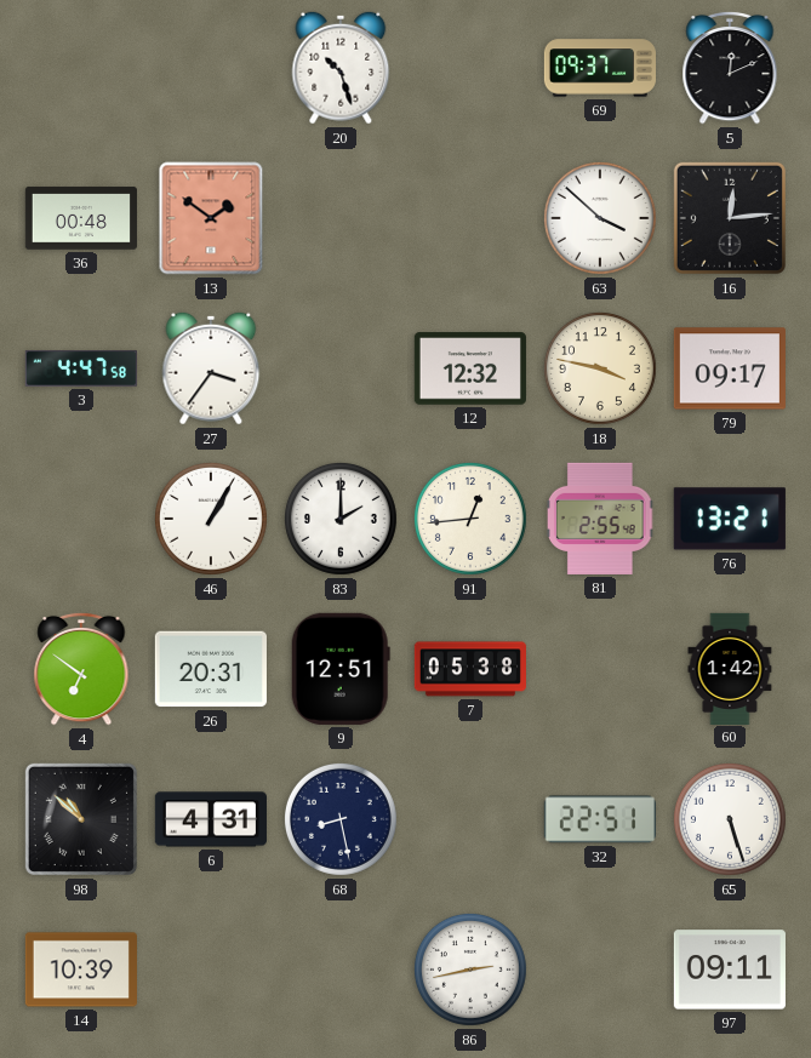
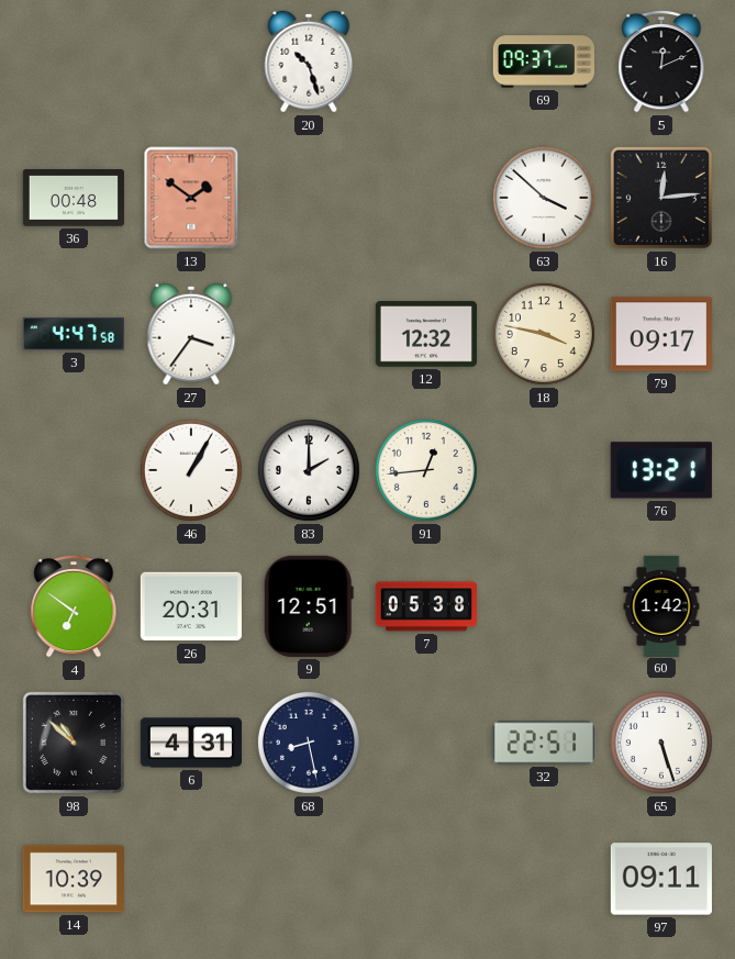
81: 2:55 -> none
86: 2:43 -> none
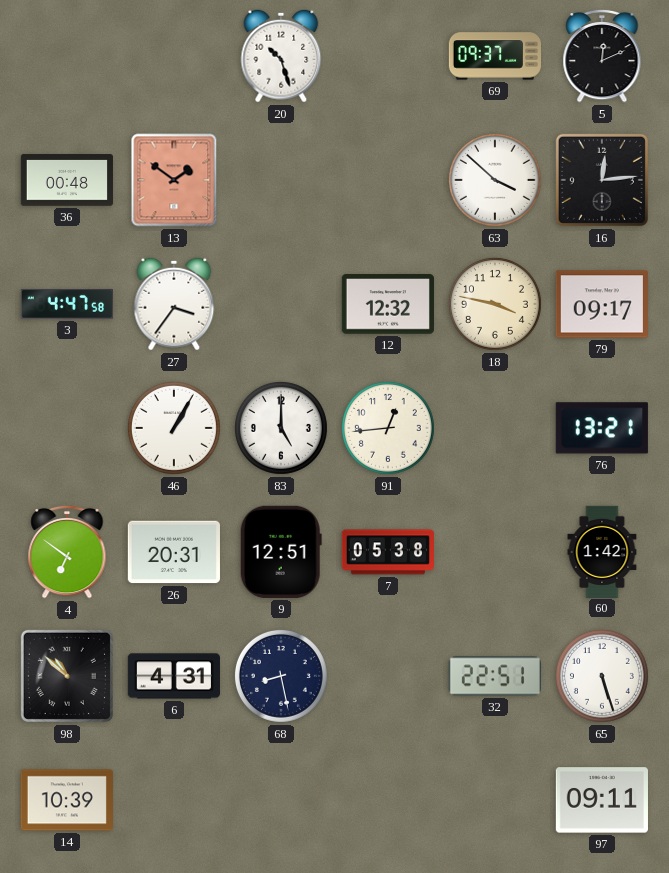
83: 2:00 -> 5:00
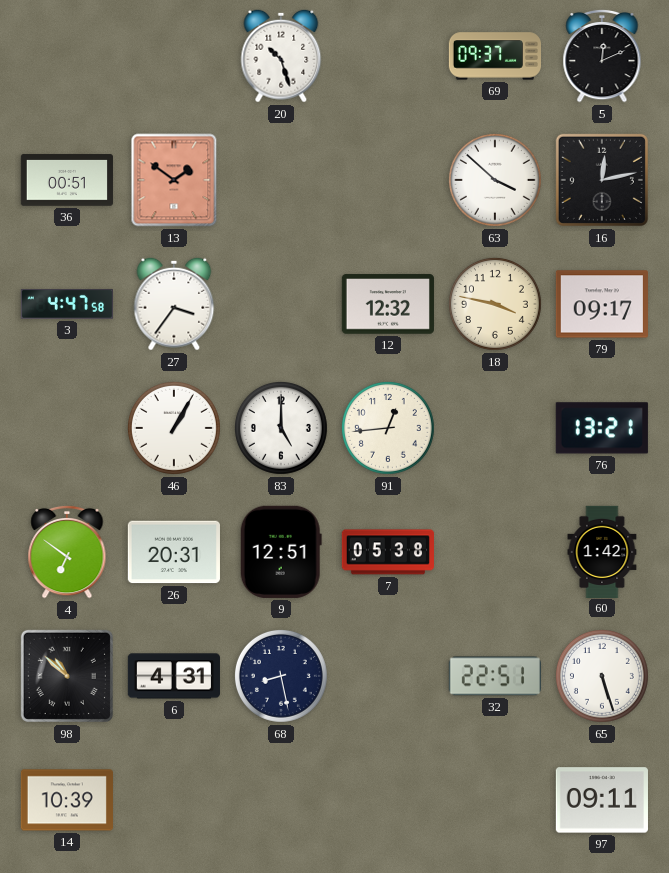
36: 00:48 -> 00:51
16: 12:14 -> 12:13
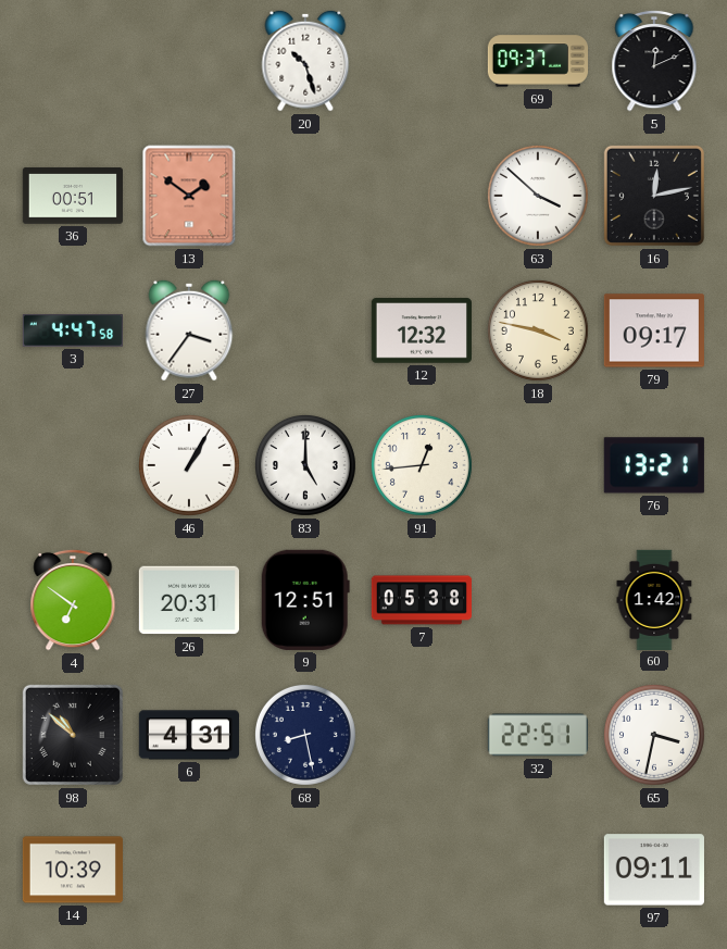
65: 5:27 -> 3:32
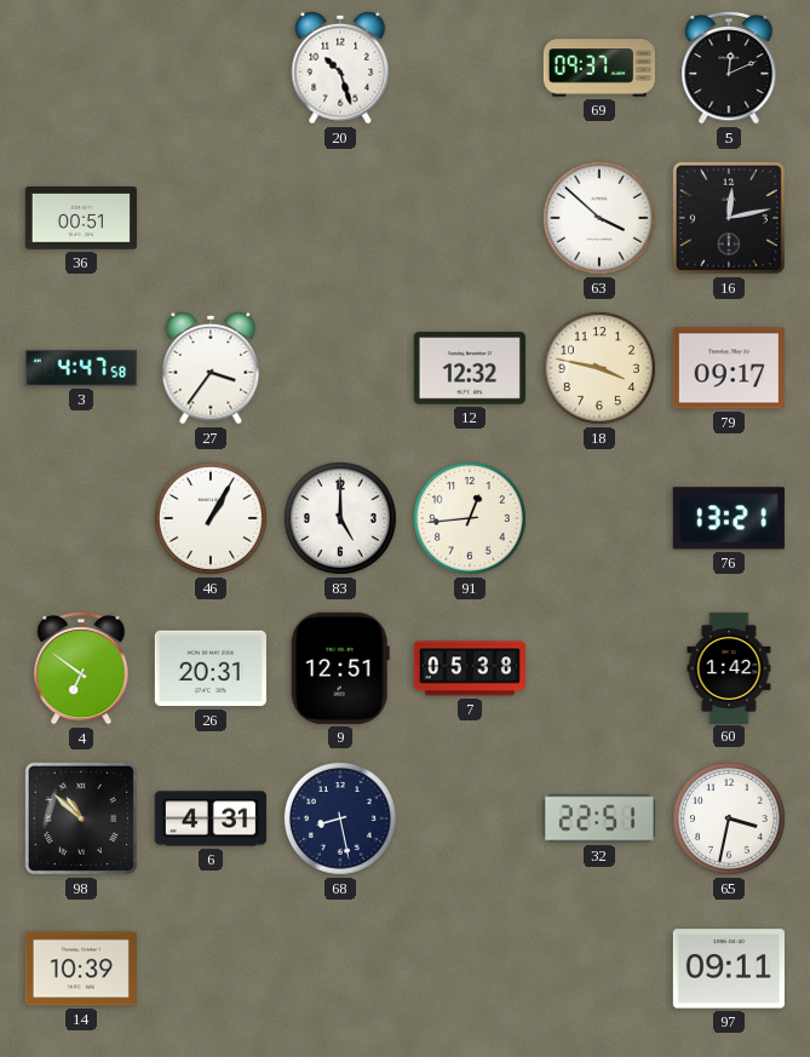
13: 1:51 -> none
